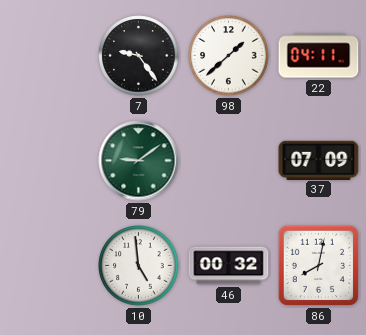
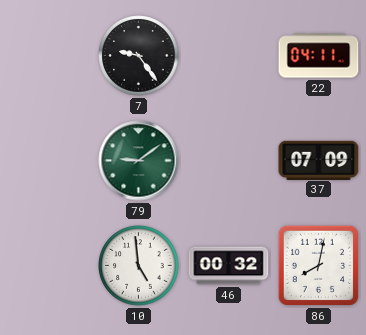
98: 1:38 -> none
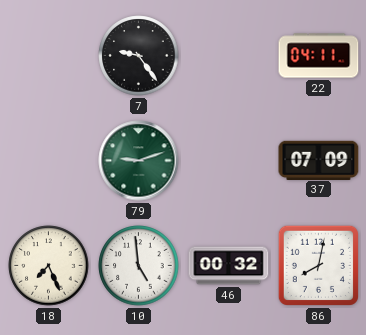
79: 9:09 -> 9:12
18: none -> 7:26
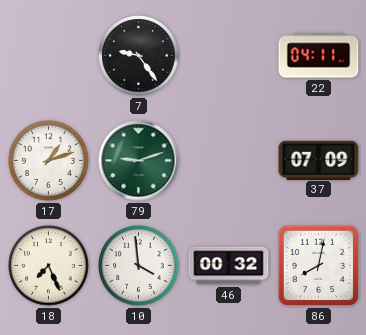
17: none -> 1:12
10: 4:59 -> 3:59
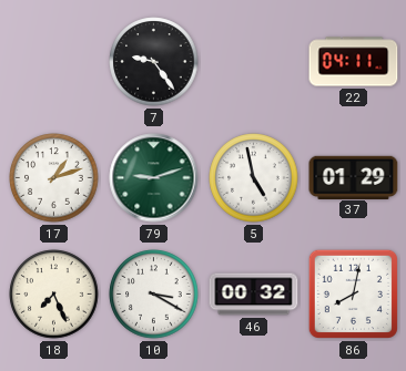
5: none -> 4:58
37: 07:09 -> 01:29
10: 3:59 -> 3:20
